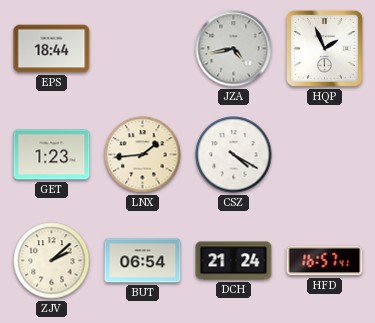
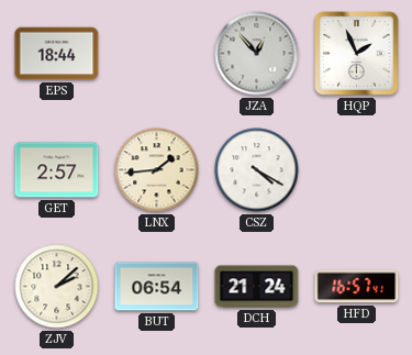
JZA: 4:43 -> 12:53
GET: 1:23 -> 2:57
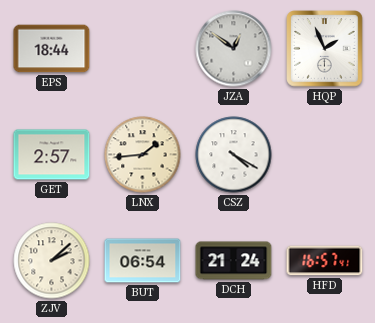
JZA: 12:53 -> 12:51
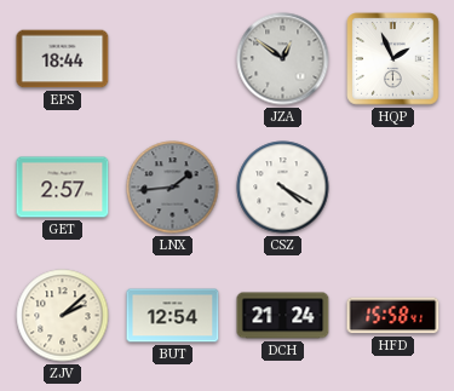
LNX dial: cream -> grey
BUT: 06:54 -> 12:54
HFD: 16:57 -> 15:58
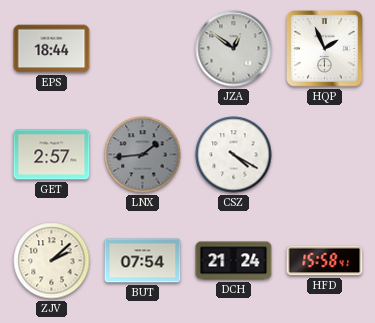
BUT: 12:54 -> 07:54
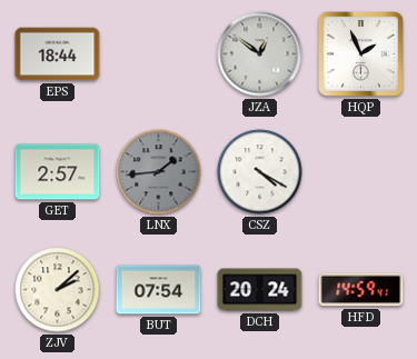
DCH: 21:24 -> 20:24
HFD: 15:58 -> 14:59
